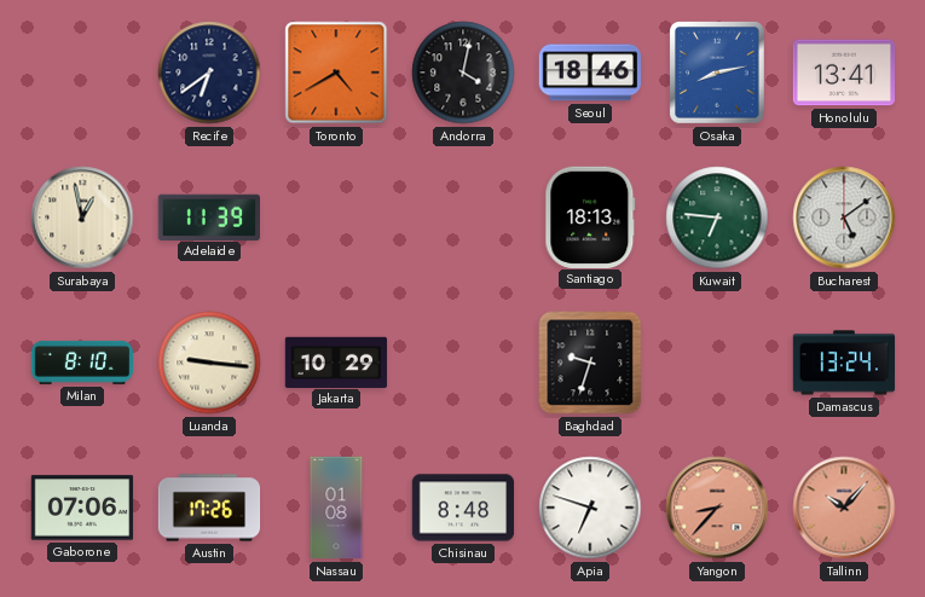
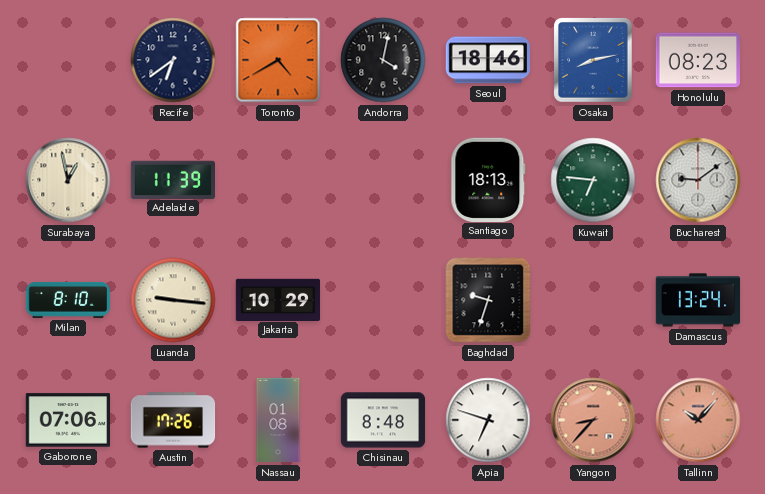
Honolulu: 13:41 -> 08:23
Bucharest: 5:09 -> 9:09
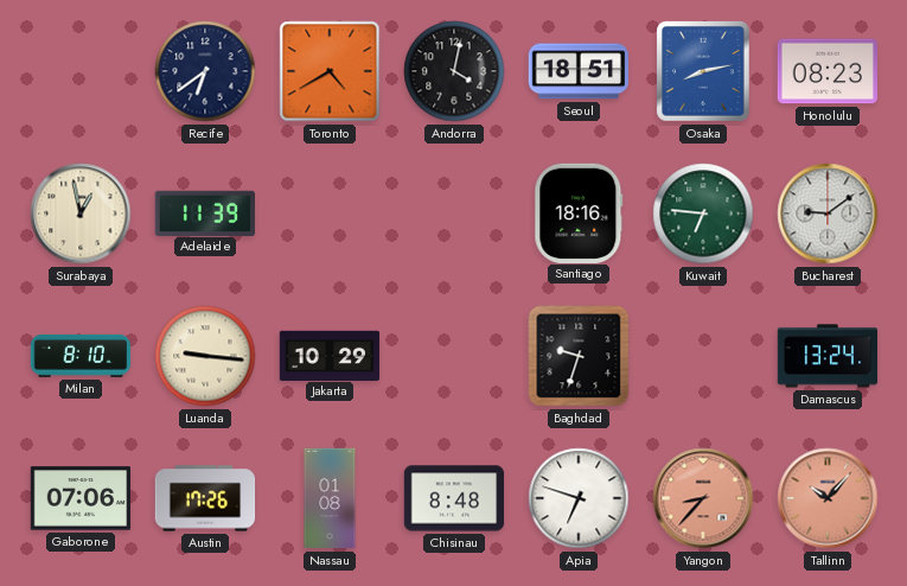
Seoul: 18:46 -> 18:51
Santiago: 18:13 -> 18:16
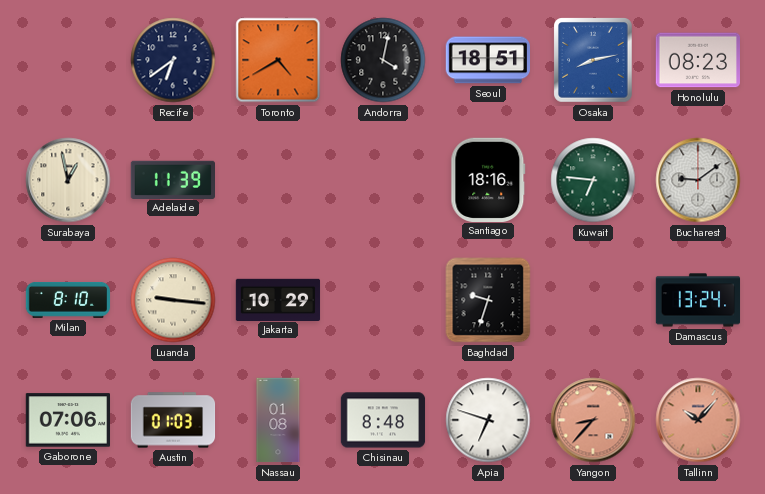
Austin: 17:26 -> 01:03
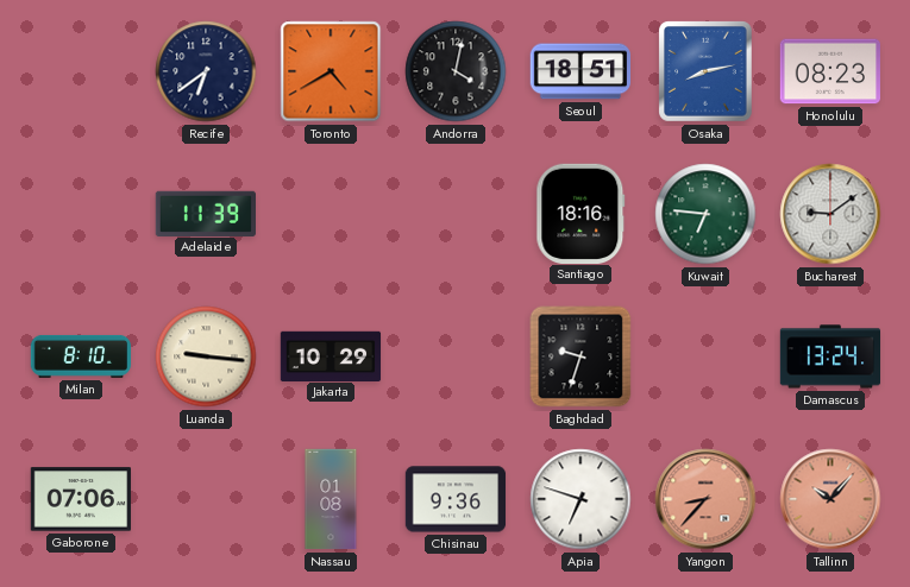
Surabaya: 12:58 -> none
Austin: 01:03 -> none
Chisinau: 8:48 -> 9:36
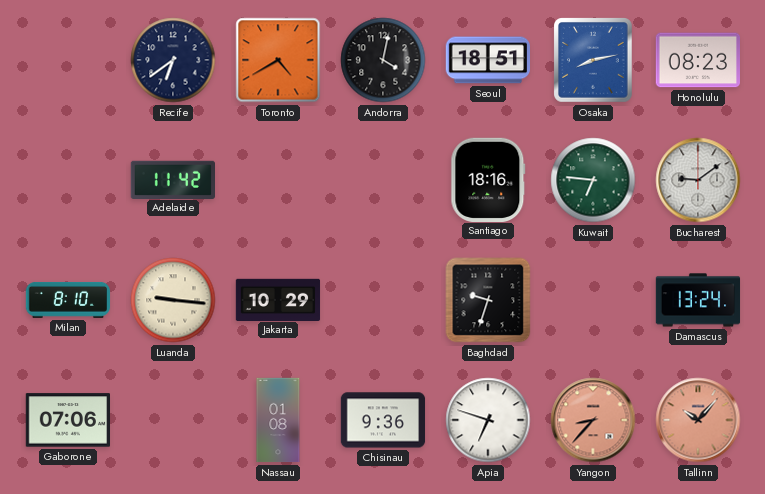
Adelaide: 11:39 -> 11:42
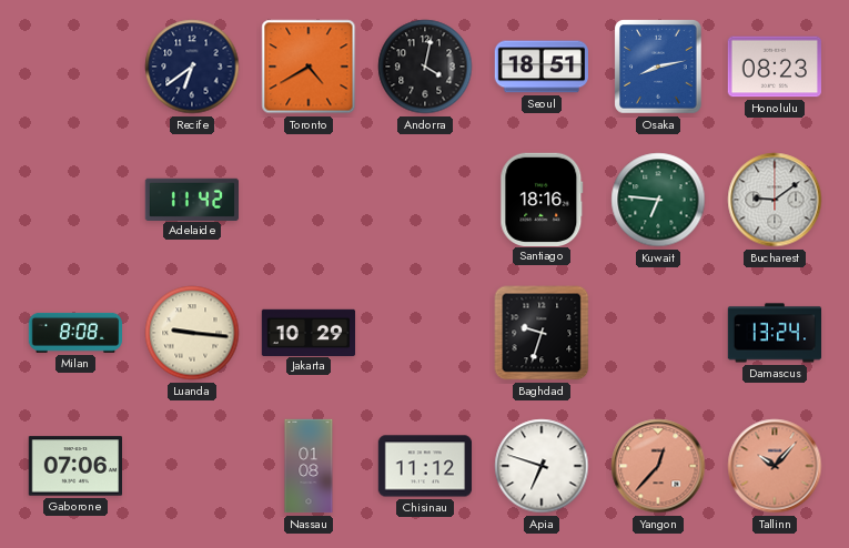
Milan: 8:10 -> 8:08
Chisinau: 9:36 -> 11:12
Yangon: 8:37 -> 12:37
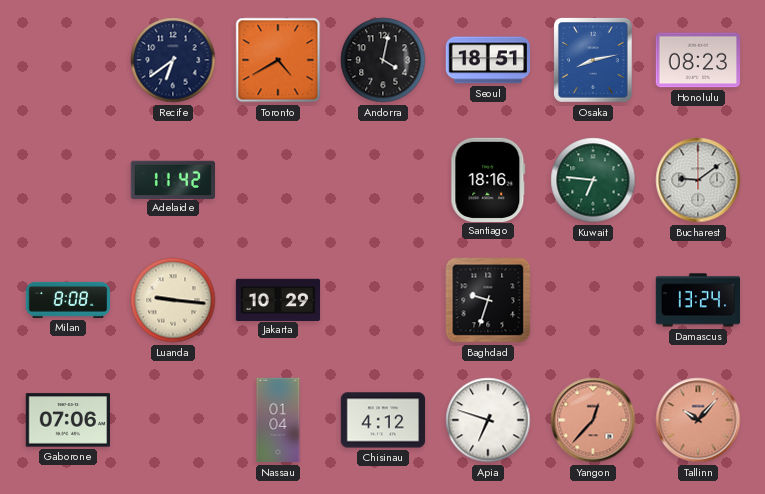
Nassau: 01:08 -> 01:04
Chisinau: 11:12 -> 4:12
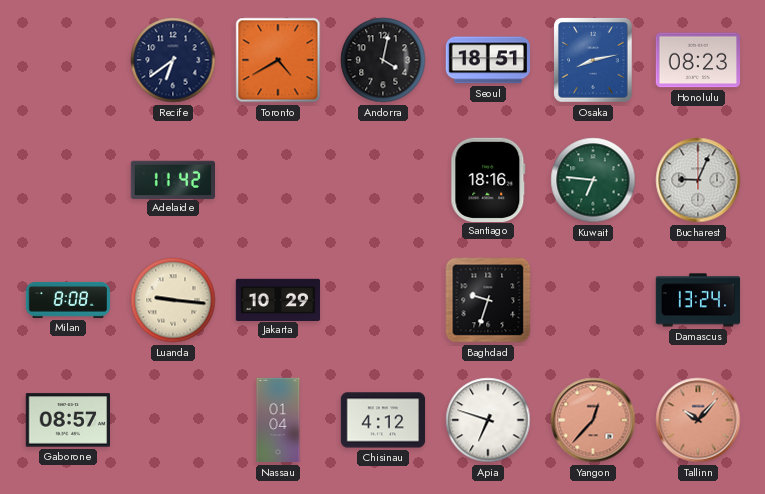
Bucharest: 9:09 -> 9:04
Gaborone: 07:06 -> 08:57
